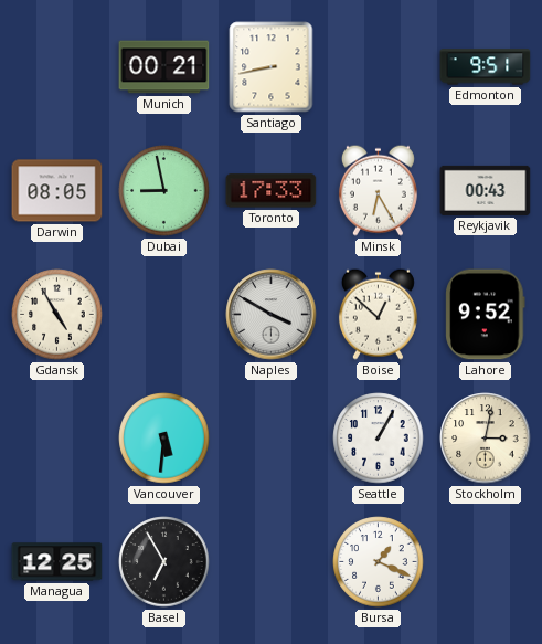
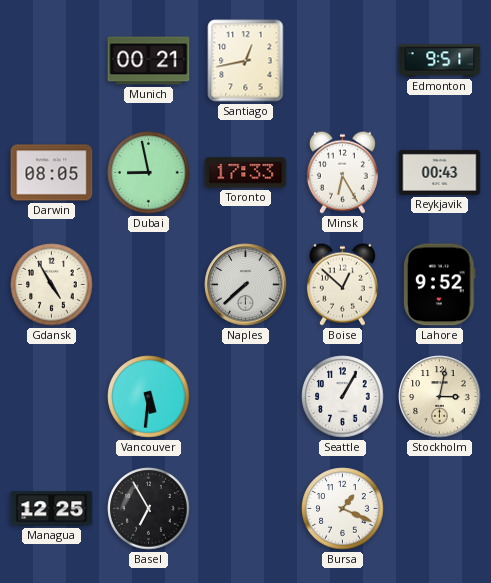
Santiago: 8:43 -> 12:43
Naples: 3:50 -> 7:38
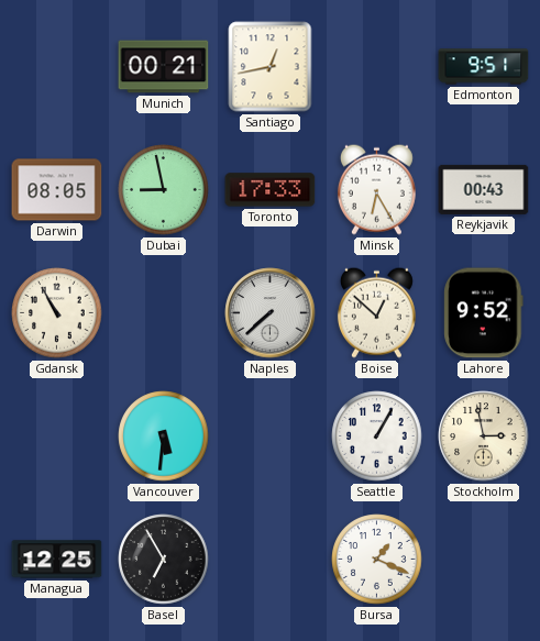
Gdansk: 4:55 -> 10:55
Stockholm: 3:02 -> 2:58
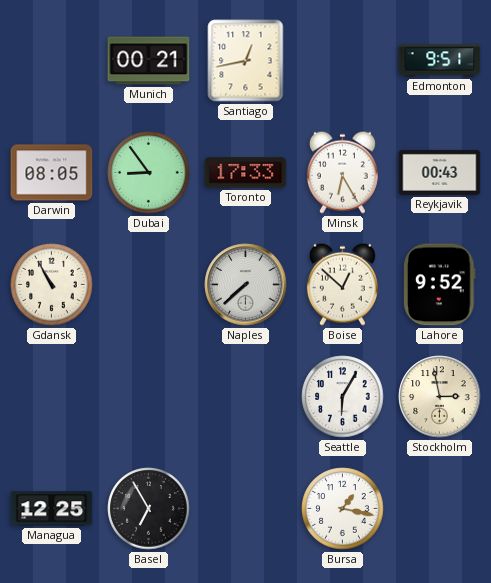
Dubai: 8:58 -> 8:54
Vancouver: 5:31 -> none
Seattle: 1:05 -> 6:05
Bursa: 1:19 -> 1:17
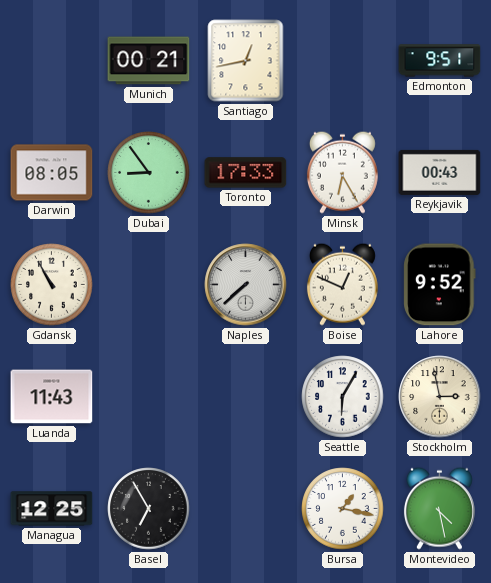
Boise: 12:52 -> 12:49
Luanda: none -> 11:43
Montevideo: none -> 4:28
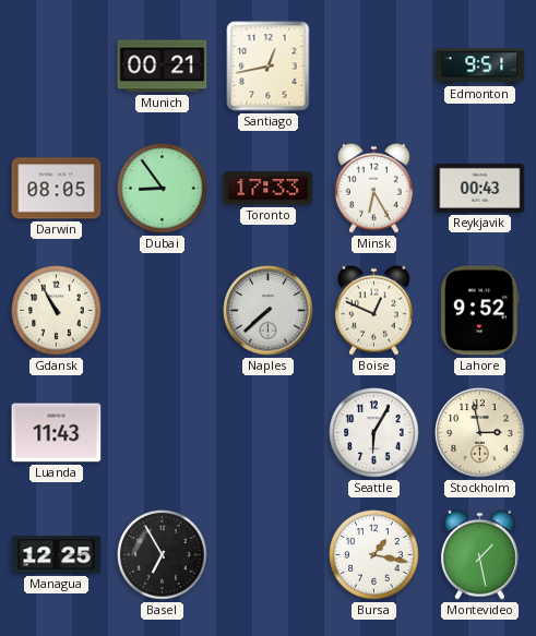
Montevideo: 4:28 -> 1:28
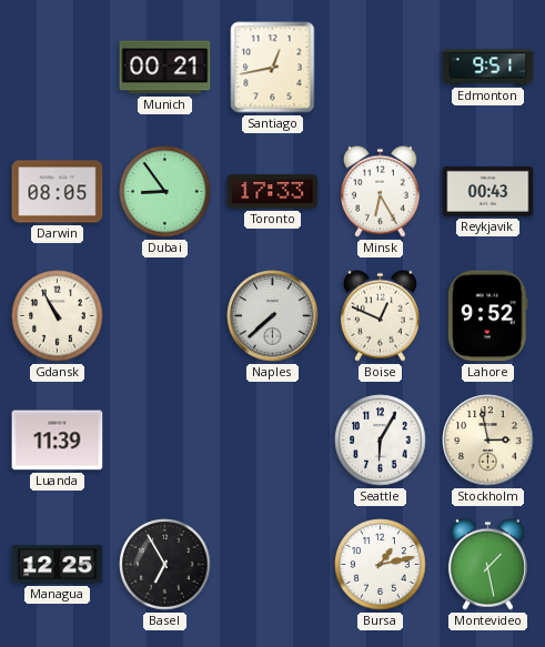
Luanda: 11:43 -> 11:39
Bursa: 1:17 -> 1:13
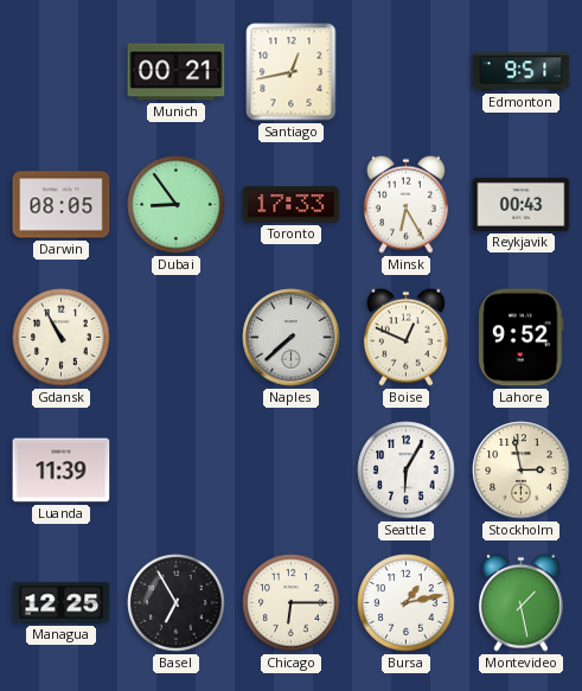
Chicago: none -> 6:15
